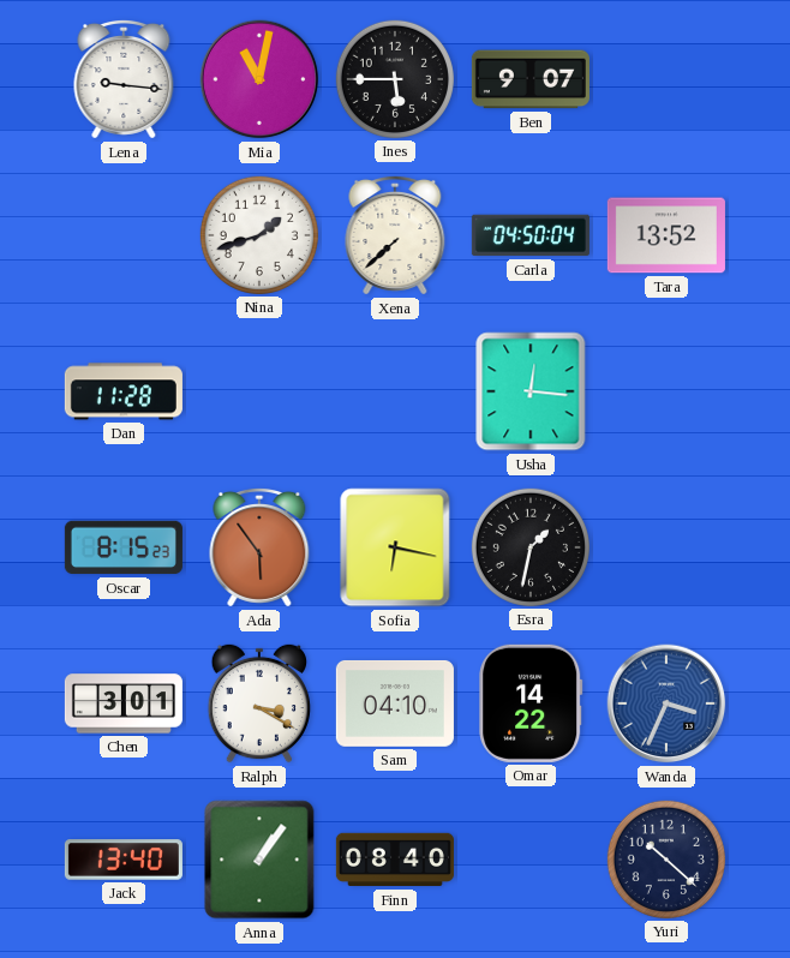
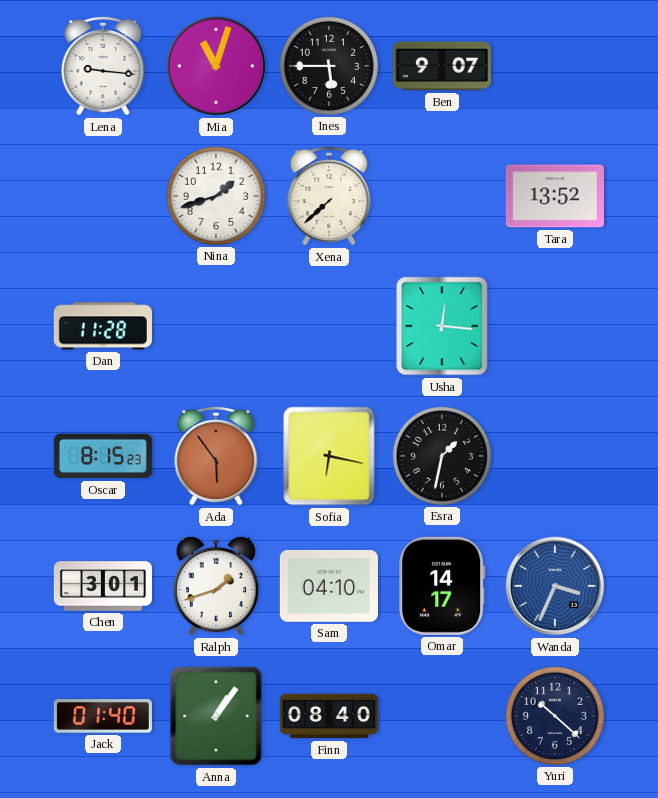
Mia: 11:02 -> 11:03
Carla: 04:50 -> none
Ralph: 3:20 -> 1:42
Omar: 14:22 -> 14:17
Jack: 13:40 -> 01:40
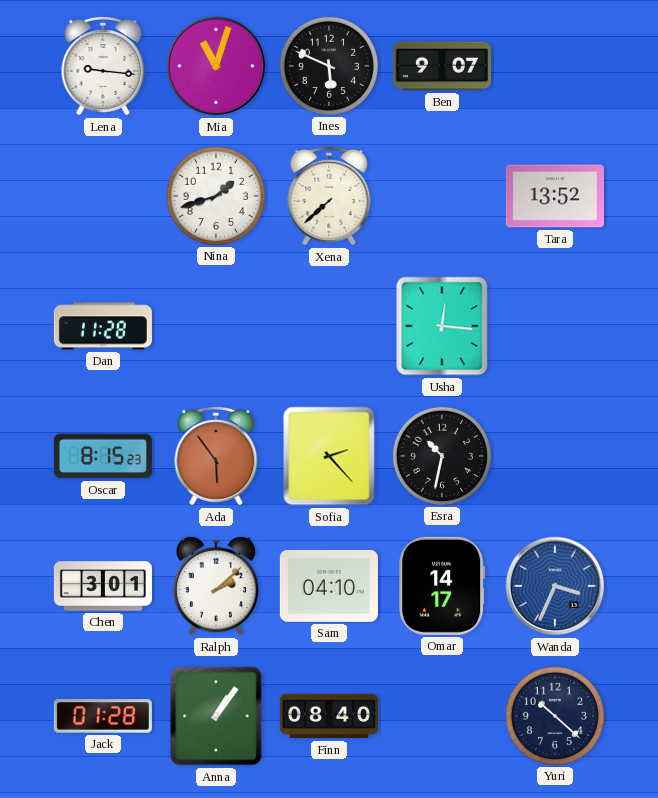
Ines: 5:45 -> 5:49
Sofia: 6:17 -> 2:23
Esra: 1:32 -> 10:32
Ralph: 1:42 -> 2:08
Jack: 01:40 -> 01:28
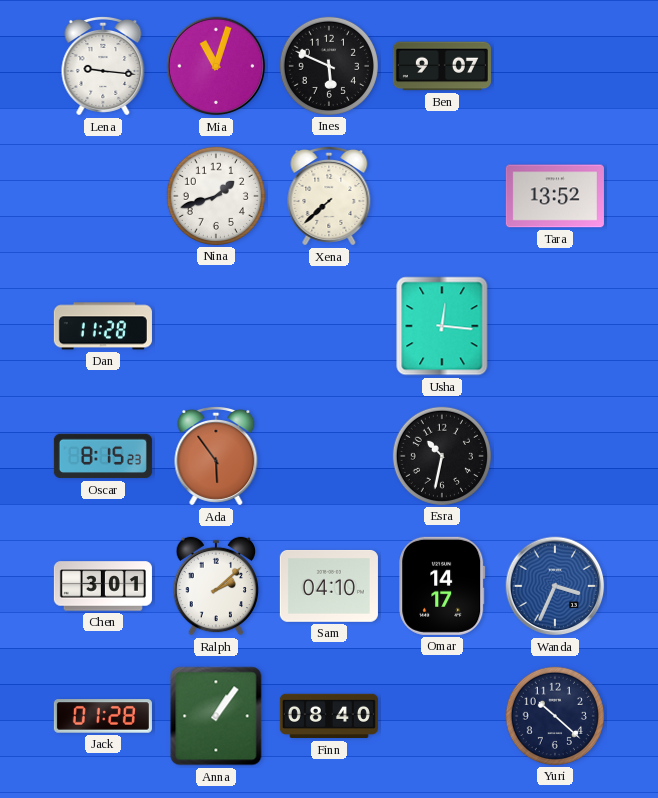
Sofia: 2:23 -> none
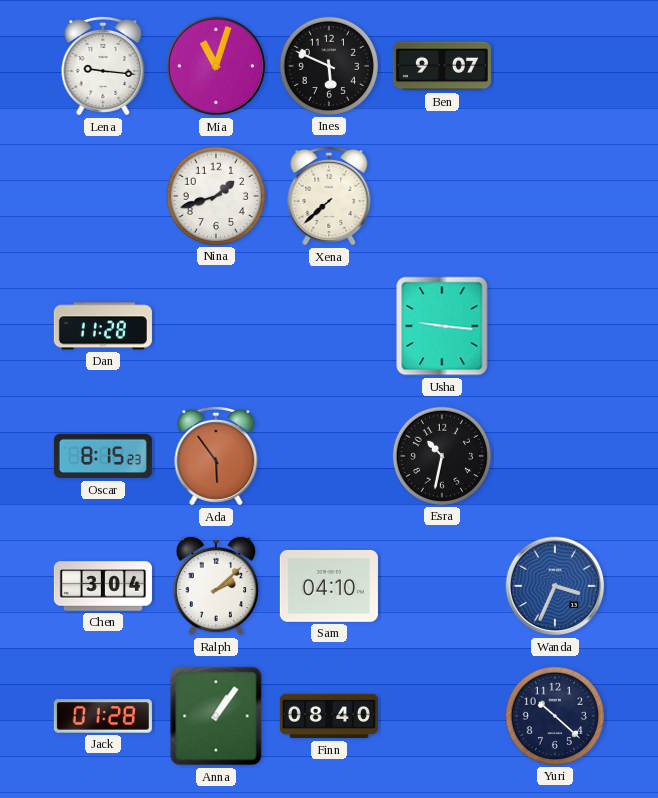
Tara: 13:52 -> none
Usha: 12:16 -> 9:16
Chen: 3:01 -> 3:04
Omar: 14:17 -> none
